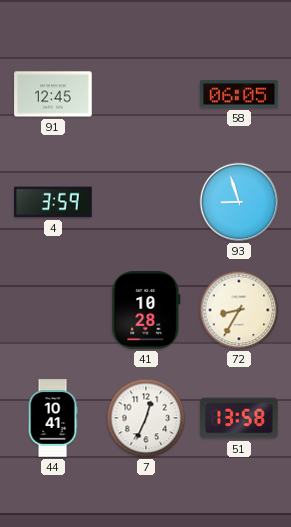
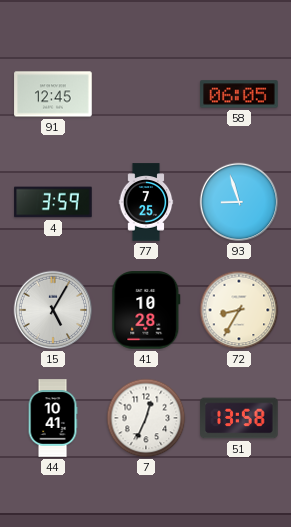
77: none -> 7:25
15: none -> 5:05
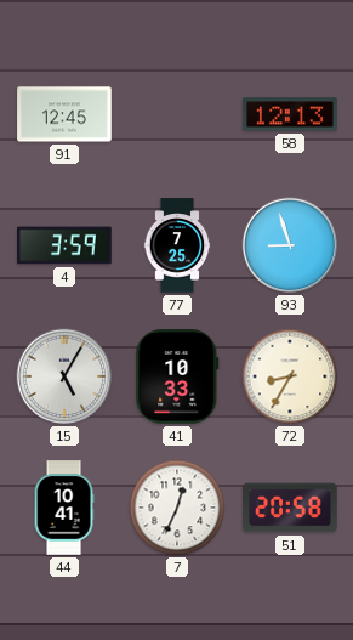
58: 06:05 -> 12:13
41: 10:28 -> 10:33
51: 13:58 -> 20:58
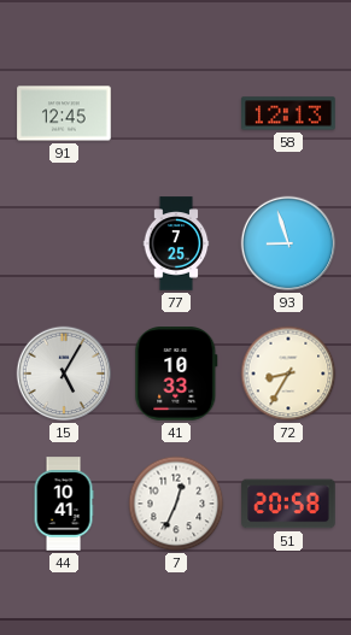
4: 3:59 -> none
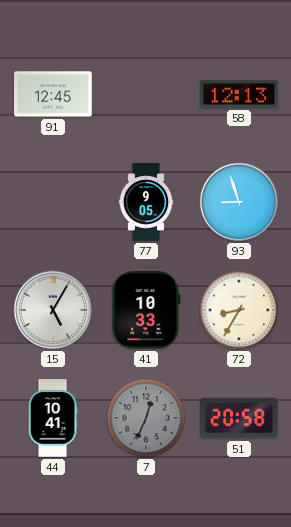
77: 7:25 -> 9:05
7 dial: white -> grey
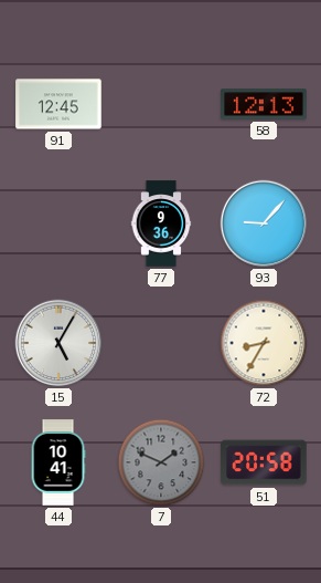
77: 9:05 -> 9:36
93: 8:57 -> 9:07
41: 10:33 -> none
7: 12:34 -> 1:49
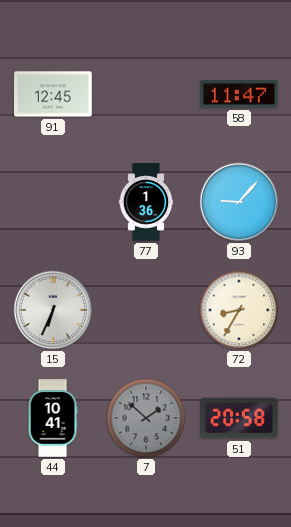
58: 12:13 -> 11:47
77: 9:36 -> 1:36
15: 5:05 -> 6:34
7: 1:49 -> 1:52
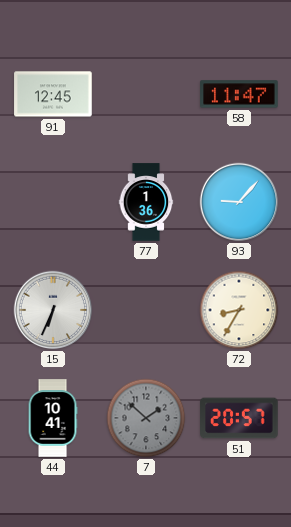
51: 20:58 -> 20:57
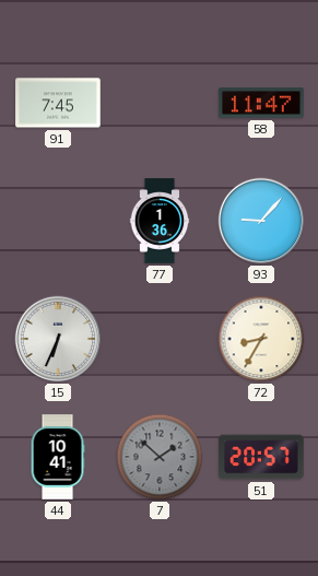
91: 12:45 -> 7:45
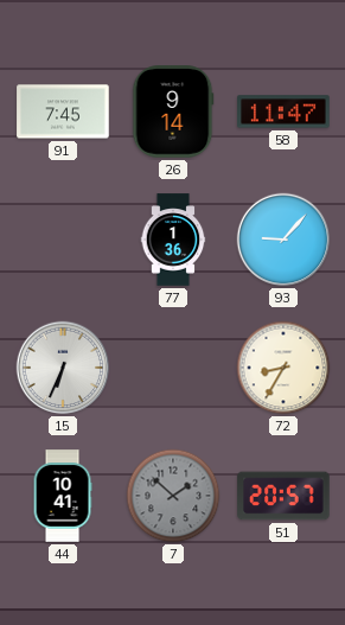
26: none -> 9:14
